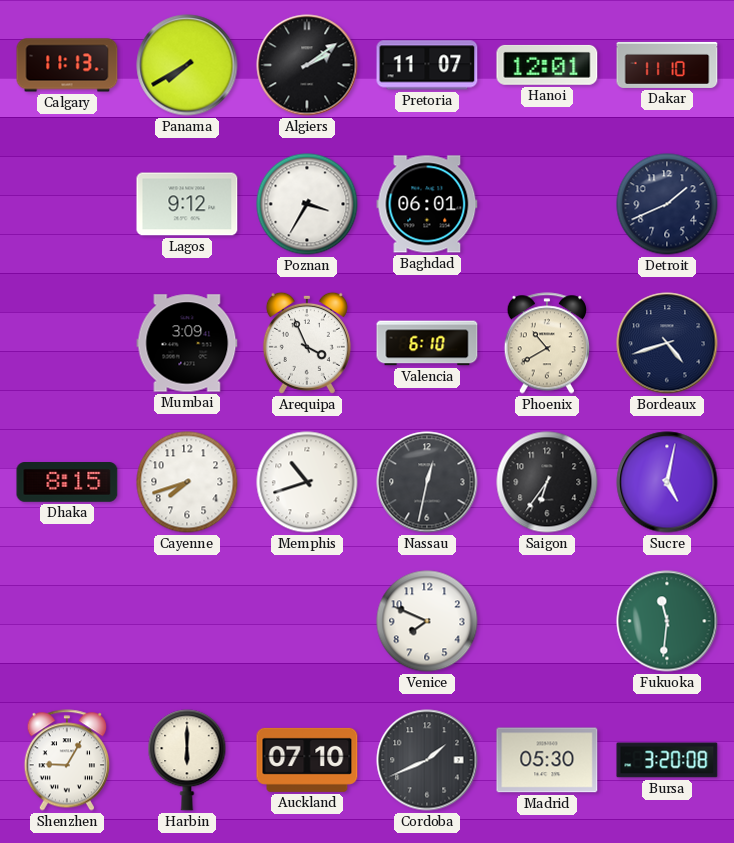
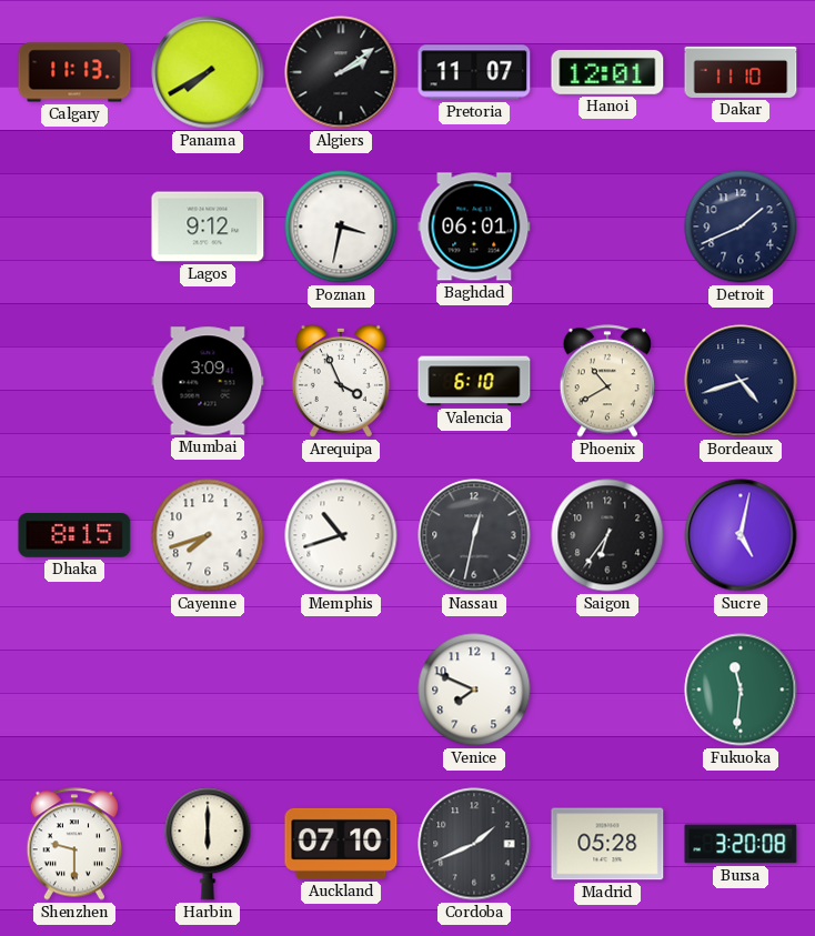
Poznan: 3:35 -> 3:32
Shenzhen: 9:05 -> 9:30
Madrid: 05:30 -> 05:28
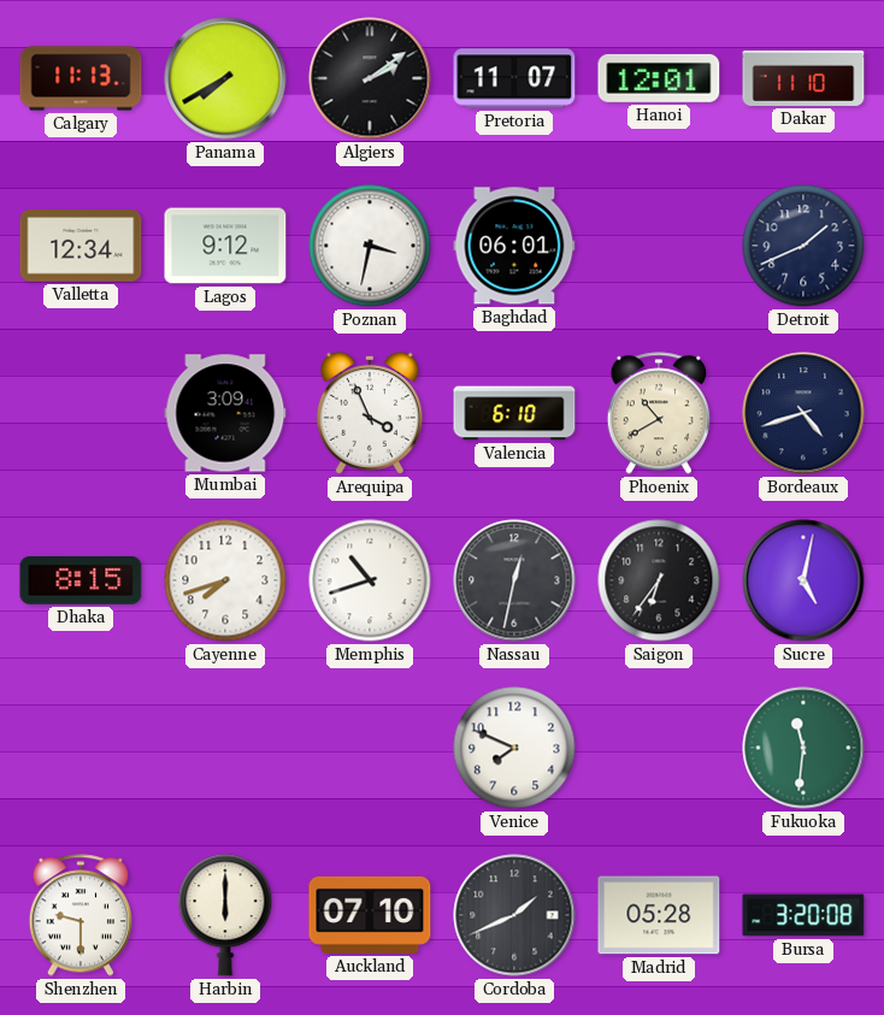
Valletta: none -> 12:34
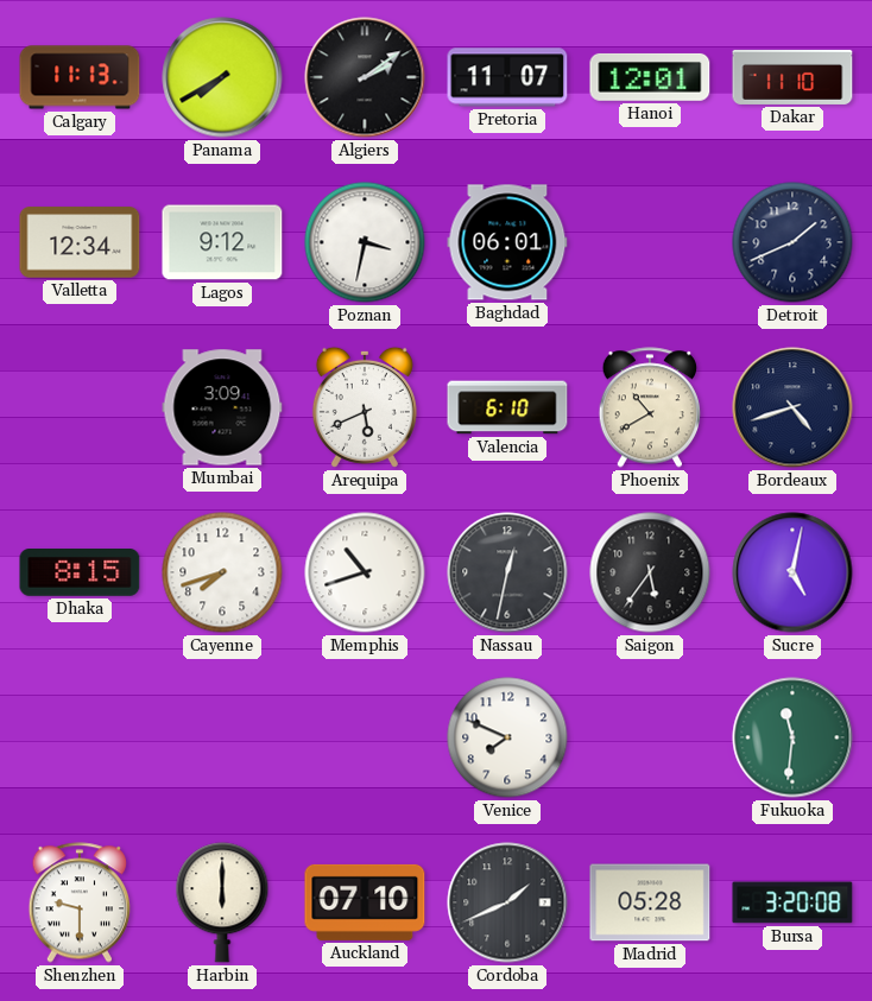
Arequipa: 3:56 -> 5:41
Saigon: 6:36 -> 5:36
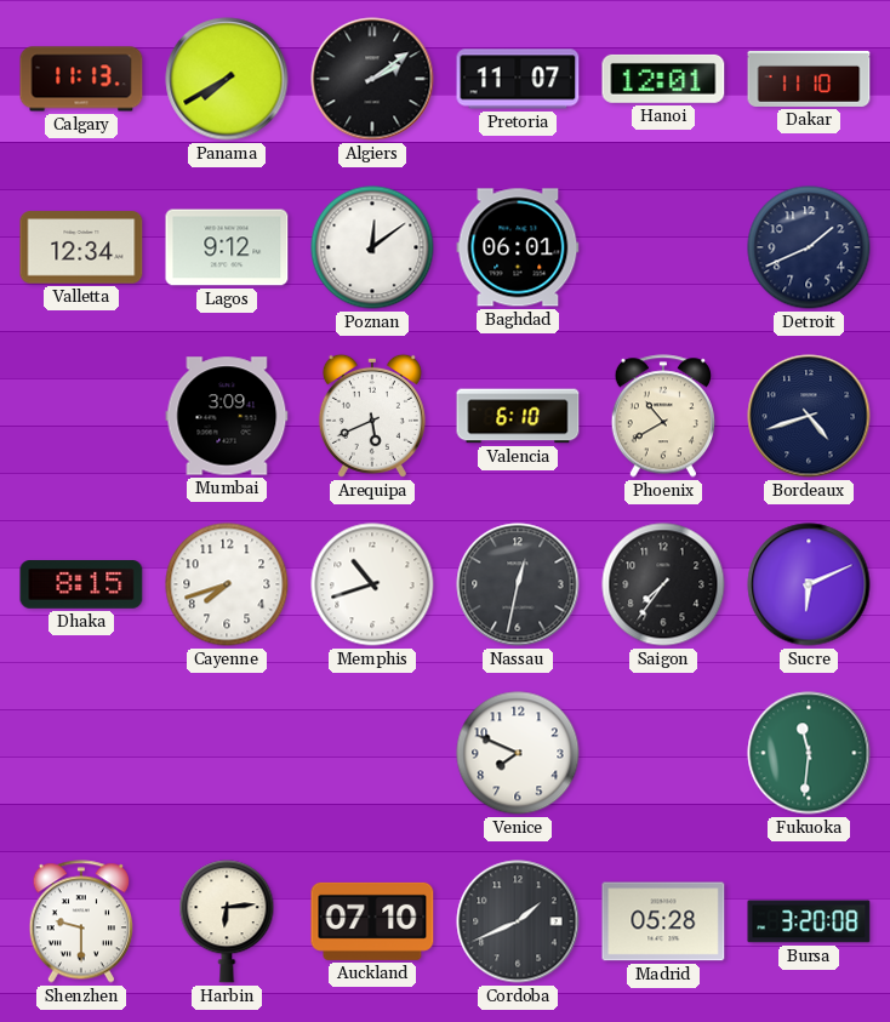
Poznan: 3:32 -> 12:09
Saigon: 5:36 -> 7:36
Sucre: 5:02 -> 6:11
Harbin: 6:00 -> 6:14
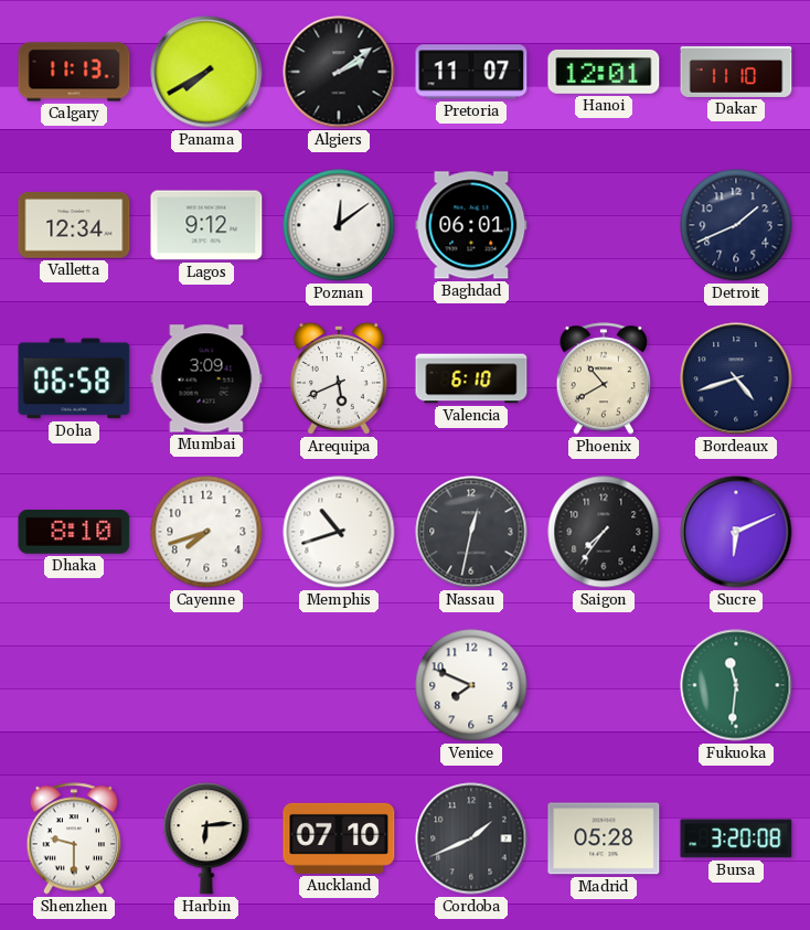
Doha: none -> 06:58
Dhaka: 8:15 -> 8:10
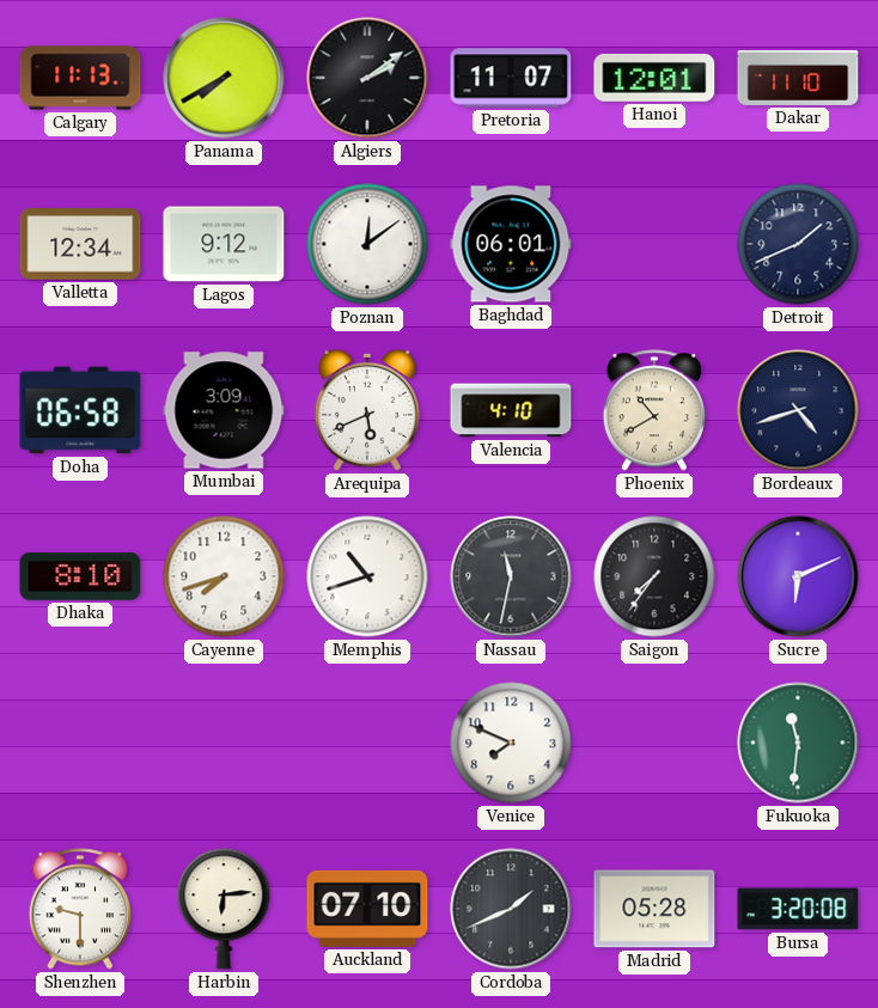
Valencia: 6:10 -> 4:10
Nassau: 12:32 -> 11:32
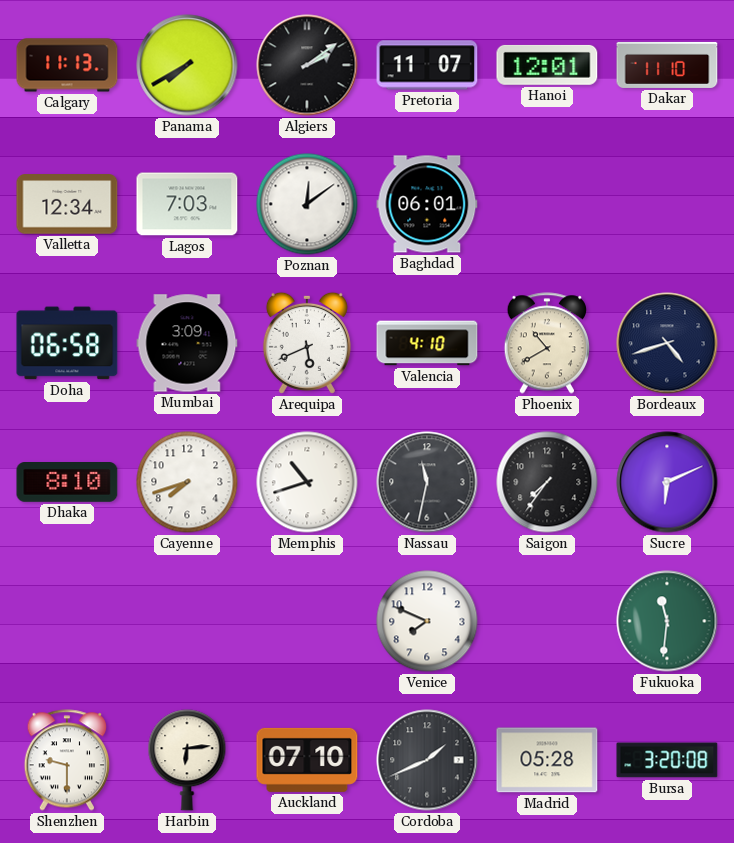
Lagos: 9:12 -> 7:03
Detroit: 1:41 -> none
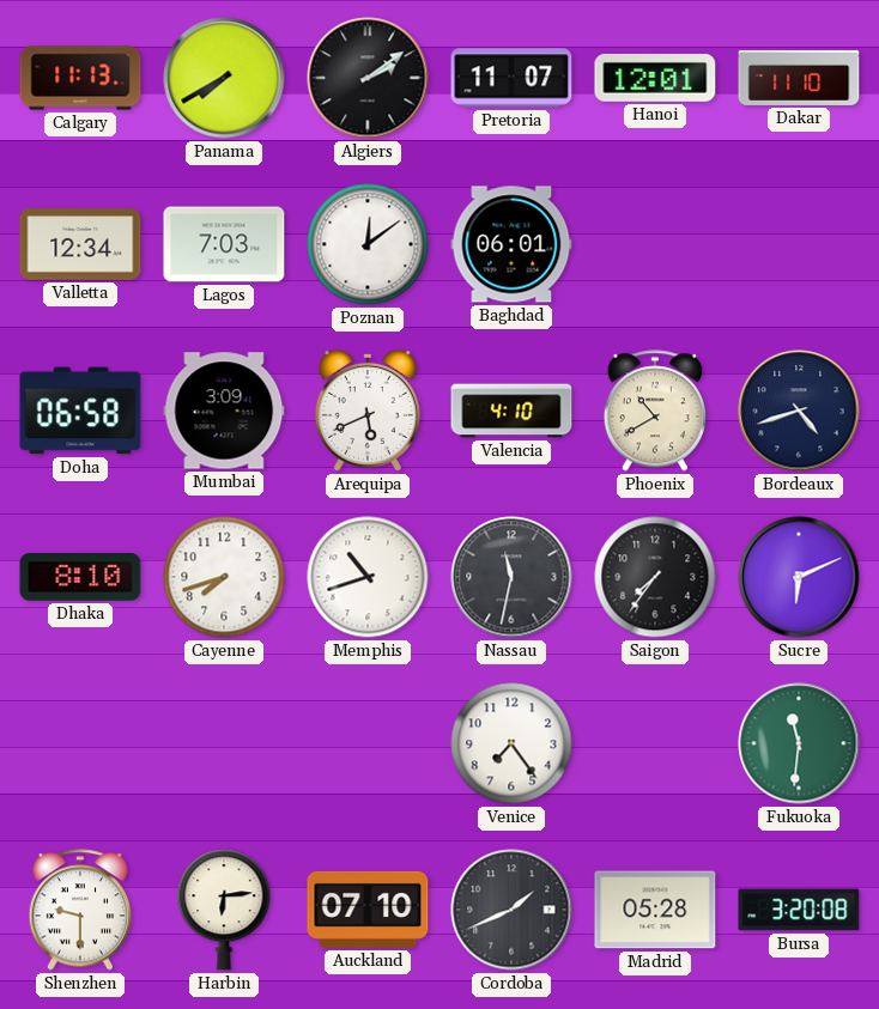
Venice: 7:49 -> 7:24
